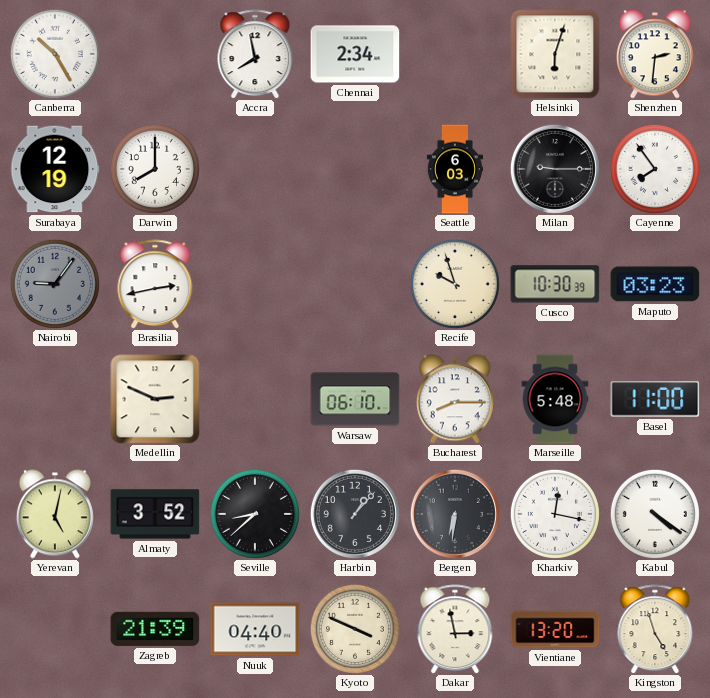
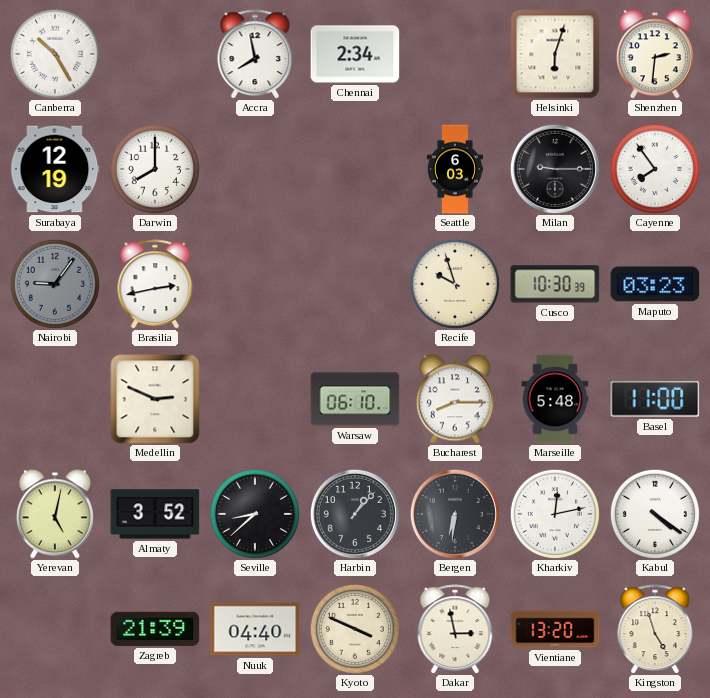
Kharkiv: 12:17 -> 12:13
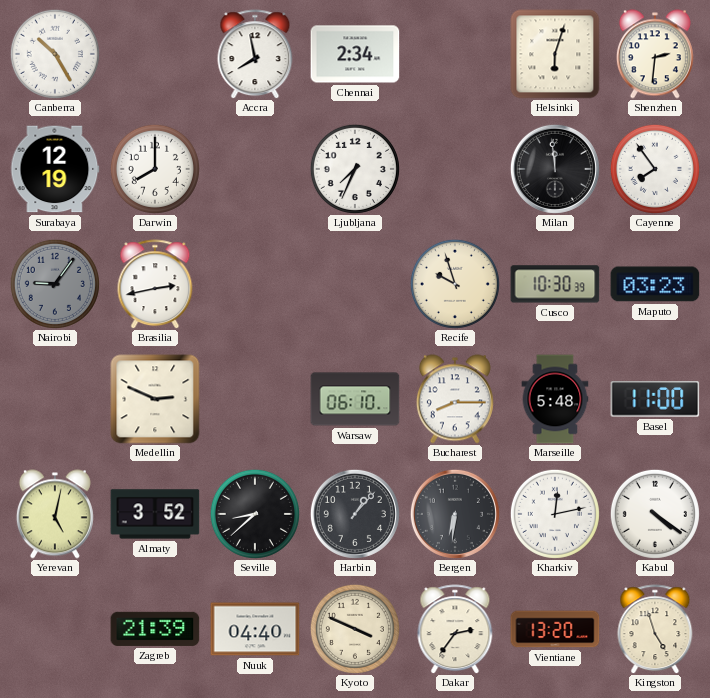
Ljubljana: none -> 7:34
Seattle: 6:03 -> none
Milan: 9:15 -> 11:59
Dakar: 2:58 -> 2:36
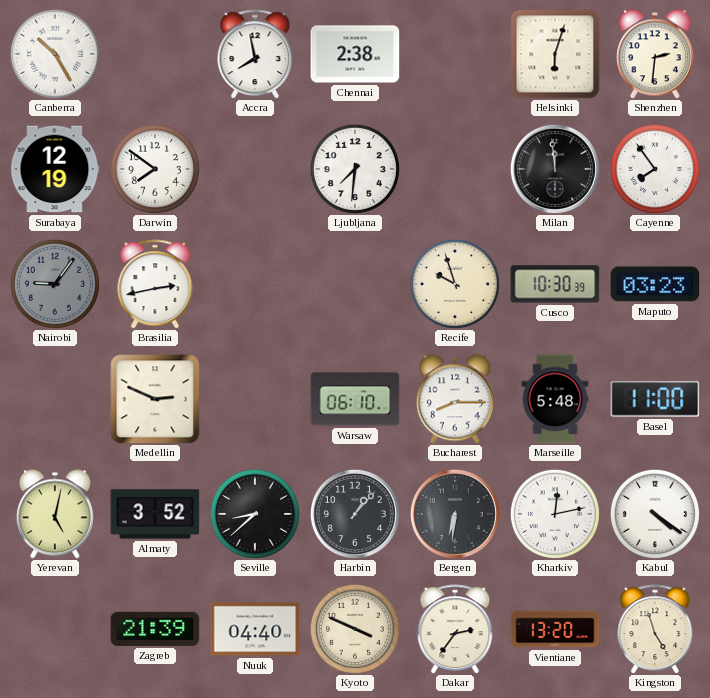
Chennai: 2:34 -> 2:38
Darwin: 8:00 -> 7:51
Ljubljana: 7:34 -> 7:31
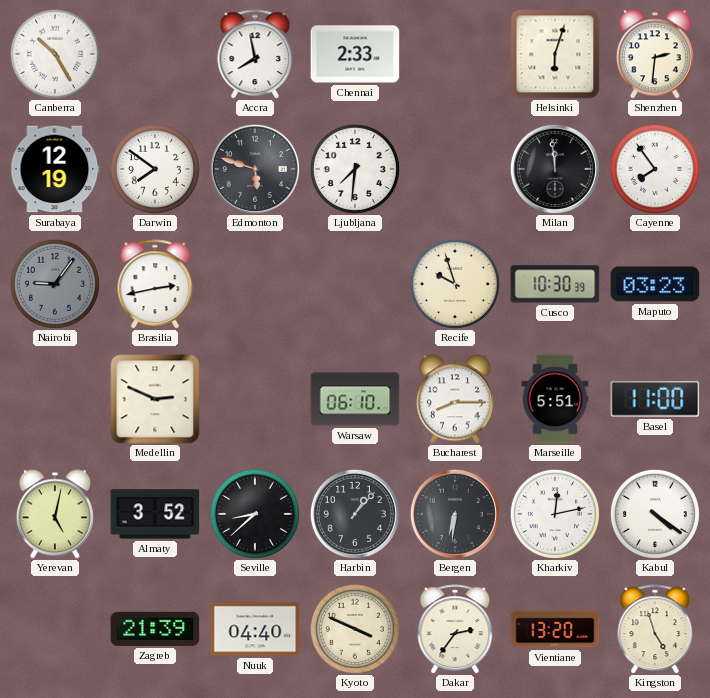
Chennai: 2:38 -> 2:33
Edmonton: none -> 5:48
Marseille: 5:48 -> 5:51
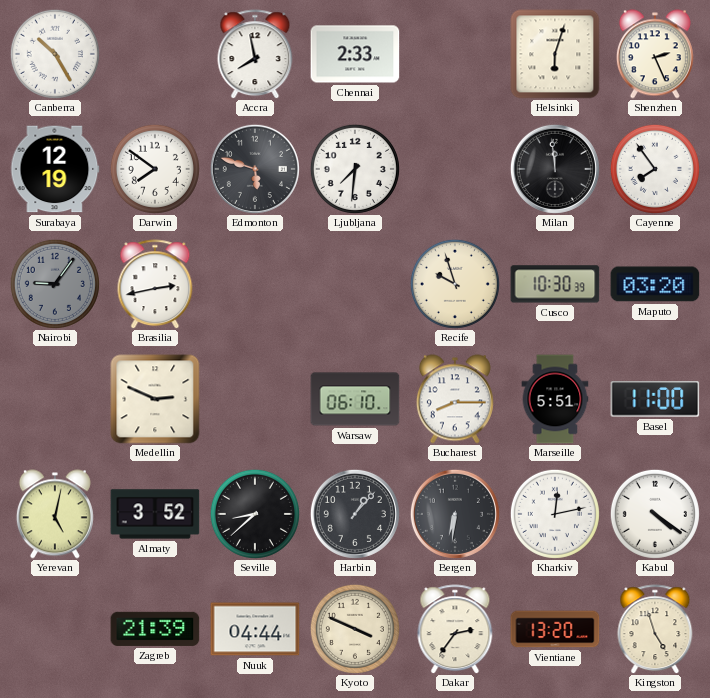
Shenzhen: 2:31 -> 2:26
Maputo: 03:23 -> 03:20
Nuuk: 04:40 -> 04:44
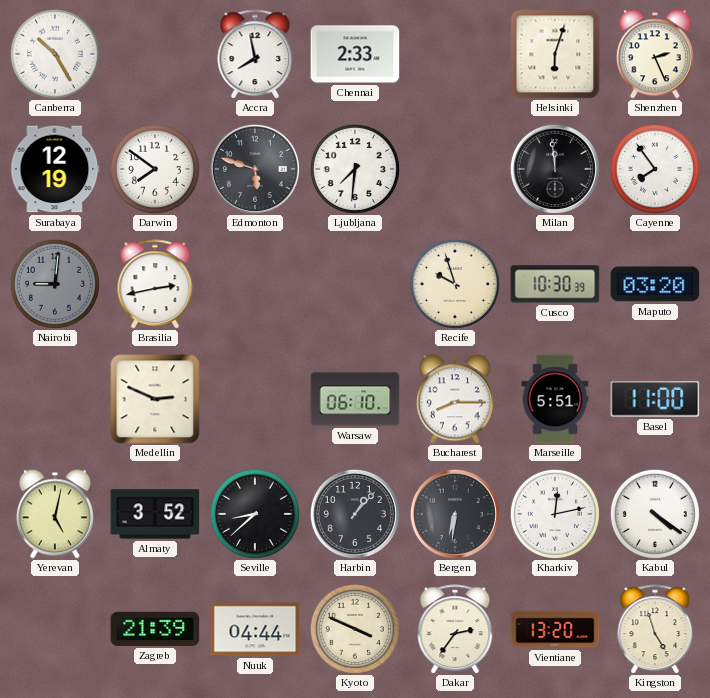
Nairobi: 9:06 -> 9:01
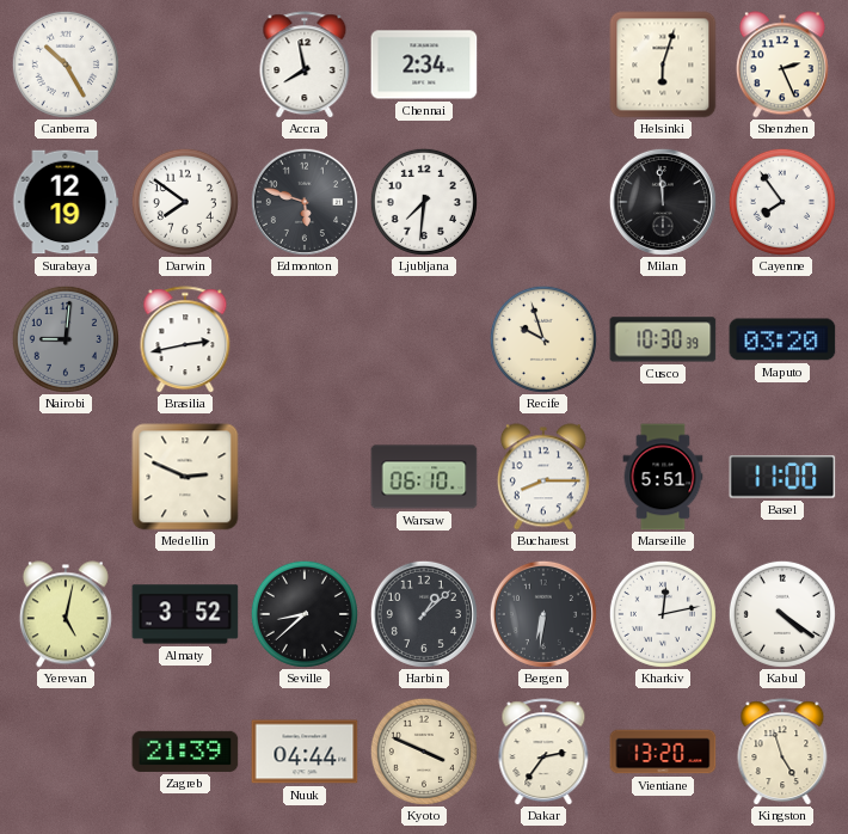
Chennai: 2:33 -> 2:34
Harbin: 1:07 -> 1:08
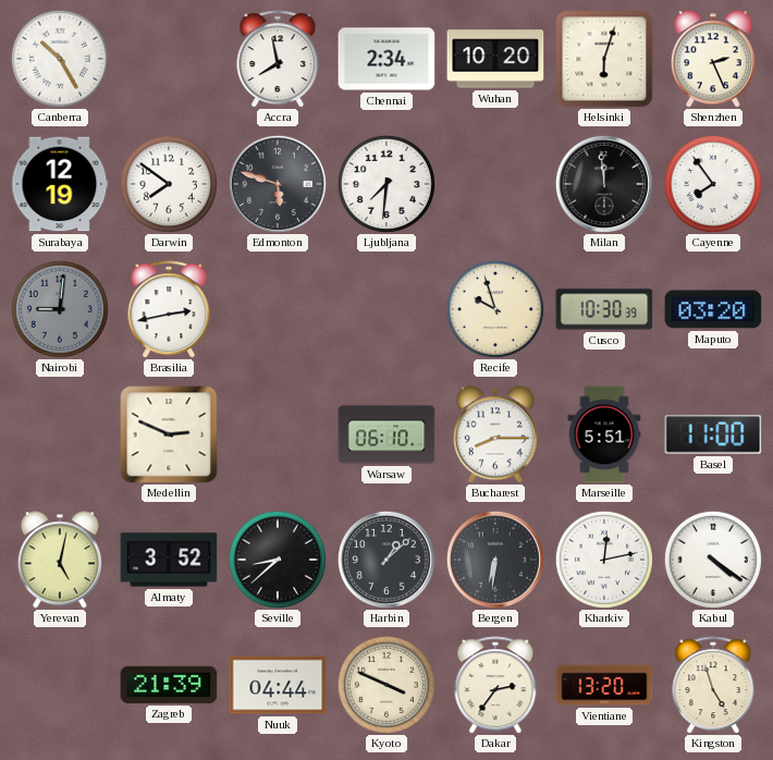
Wuhan: none -> 10:20
